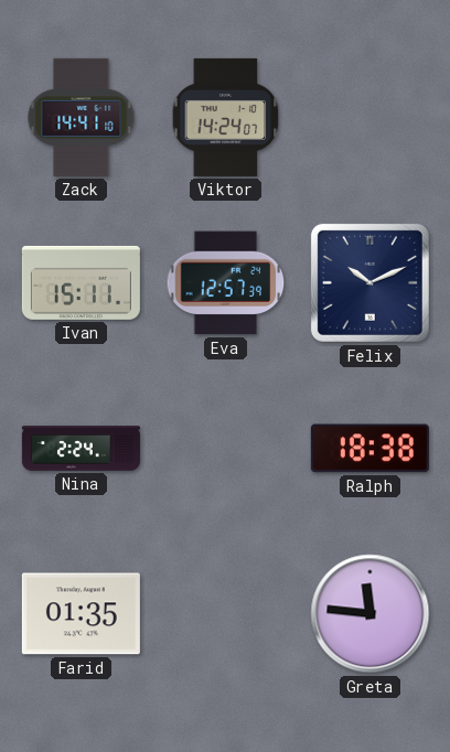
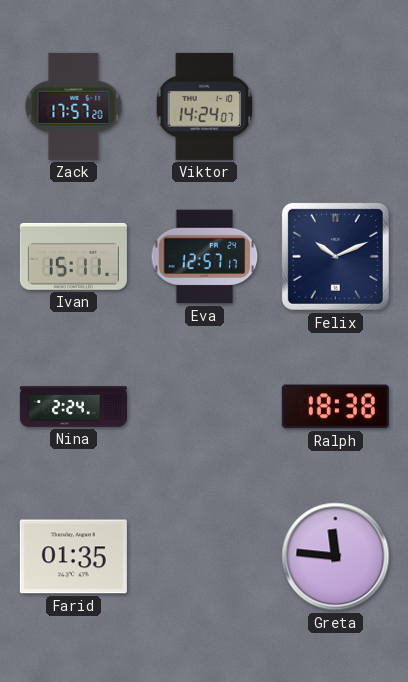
Zack: 14:41 -> 17:57
Eva: 12:57:39 -> 12:57:17
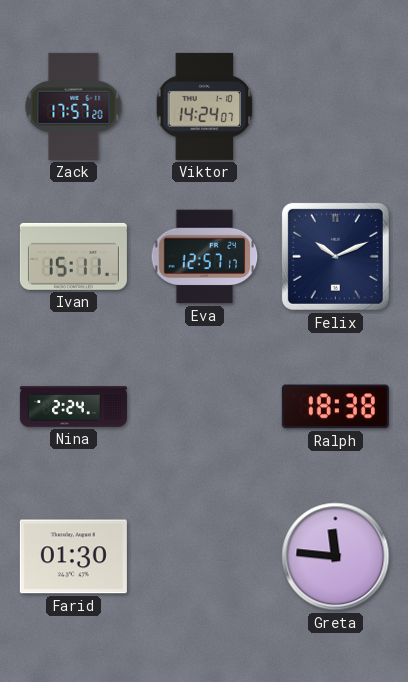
Farid: 01:35 -> 01:30
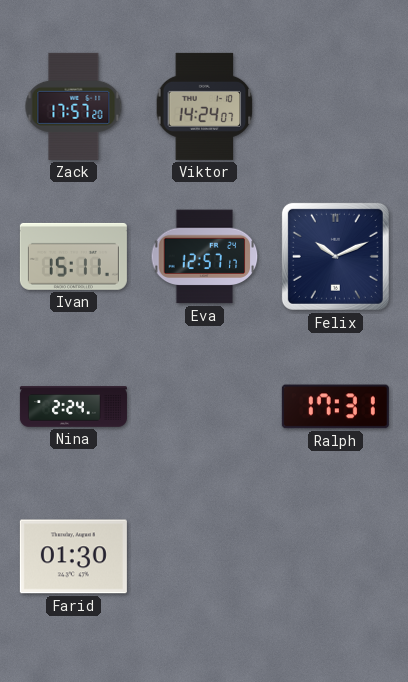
Ralph: 18:38 -> 17:31
Greta: 11:46 -> none
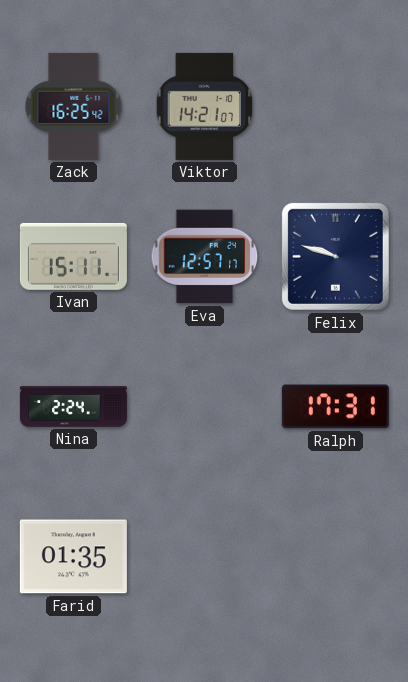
Zack: 17:57 -> 16:25
Viktor: 14:24 -> 14:21
Felix: 10:11 -> 9:48
Farid: 01:30 -> 01:35
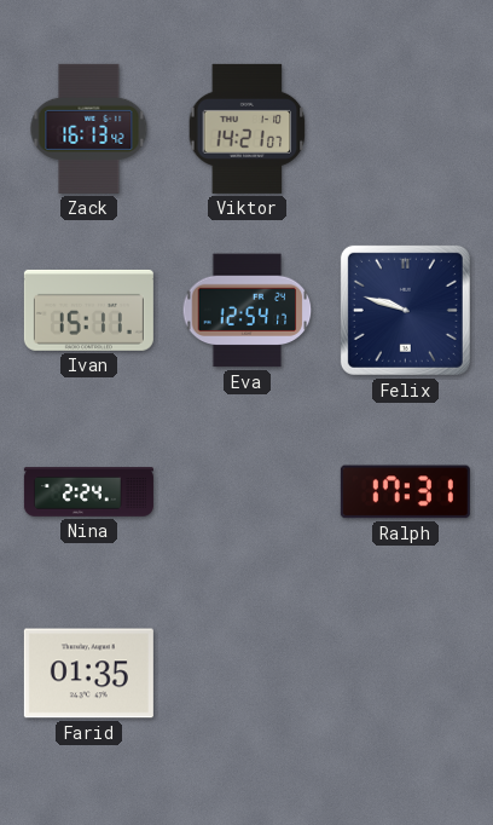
Zack: 16:25 -> 16:13
Eva: 12:57 -> 12:54
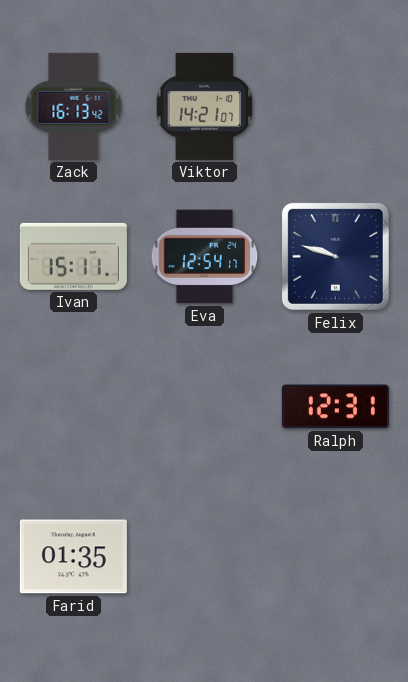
Nina: 2:24 -> none
Ralph: 17:31 -> 12:31
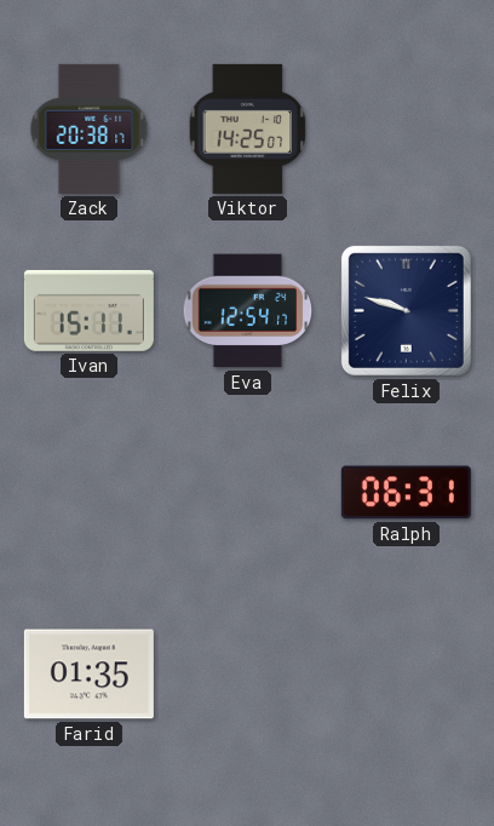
Zack: 16:13 -> 20:38
Viktor: 14:21 -> 14:25
Ralph: 12:31 -> 06:31
